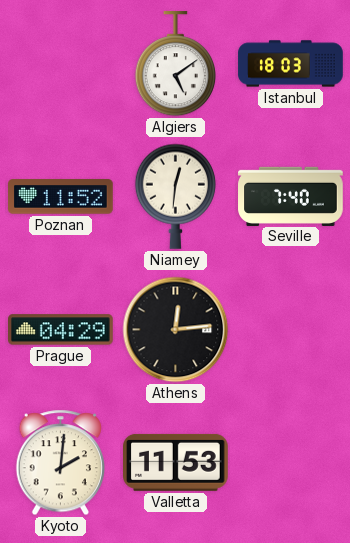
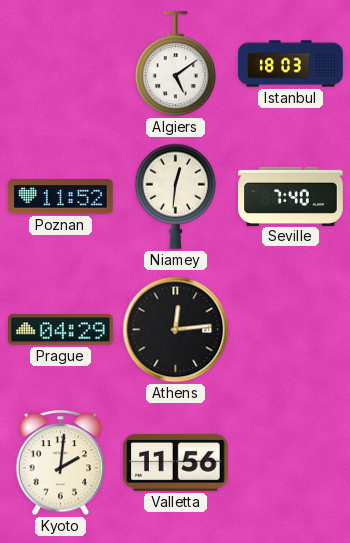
Valletta: 11:53 -> 11:56
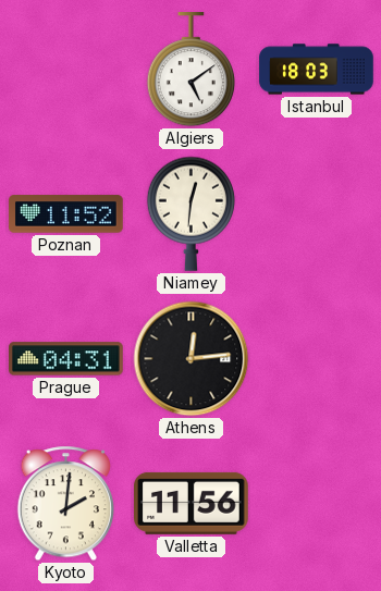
Seville: 7:40 -> none
Prague: 04:29 -> 04:31
